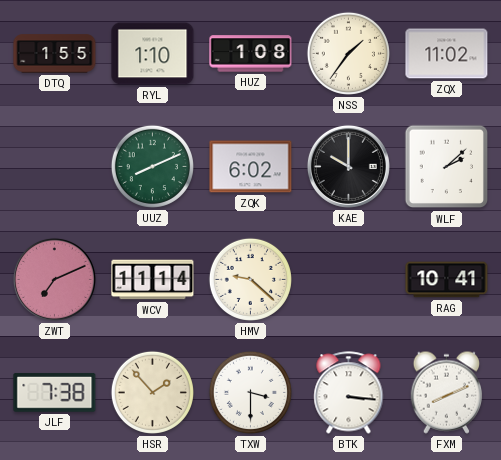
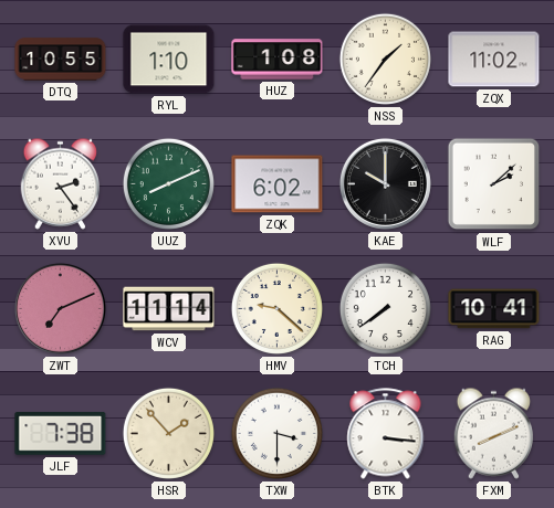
DTQ: 1:55 -> 10:55
XVU: none -> 2:24
TCH: none -> 7:39
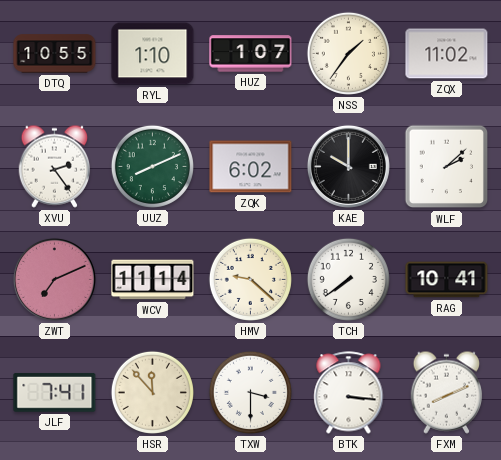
HUZ: 1:08 -> 1:07
JLF: 7:38 -> 7:41
HSR: 1:53 -> 11:53
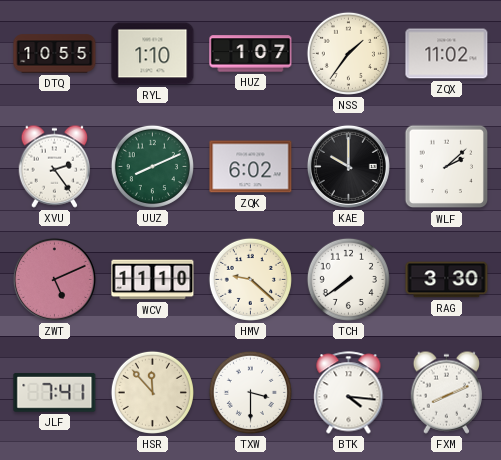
ZWT: 7:11 -> 5:11
WCV: 11:14 -> 11:10
RAG: 10:41 -> 3:30
BTK: 3:16 -> 4:16
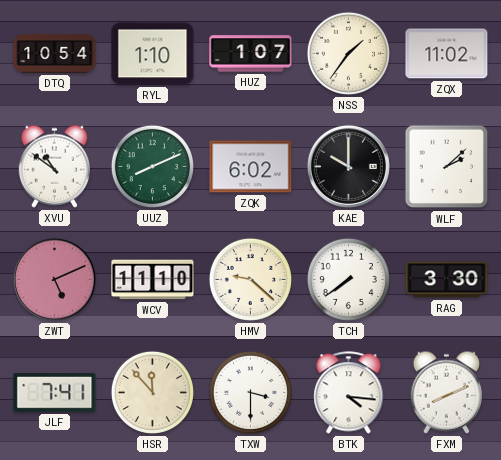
DTQ: 10:55 -> 10:54
XVU: 2:24 -> 10:51
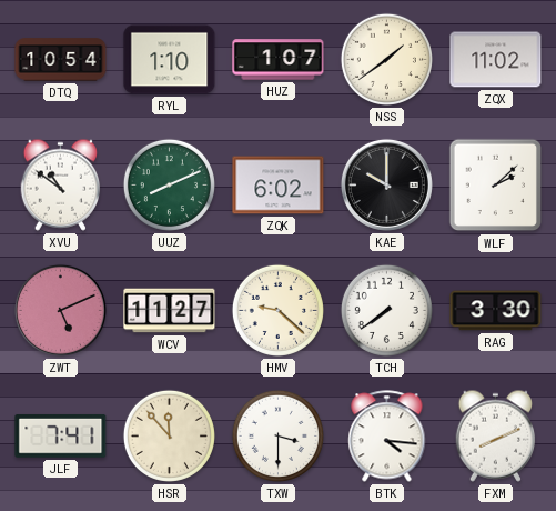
NSS: 1:36 -> 1:39
WCV: 11:10 -> 11:27
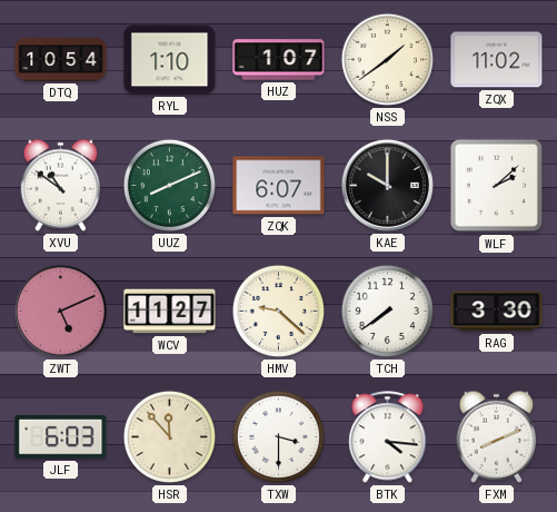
ZQK: 6:02 -> 6:07
JLF: 7:41 -> 6:03
